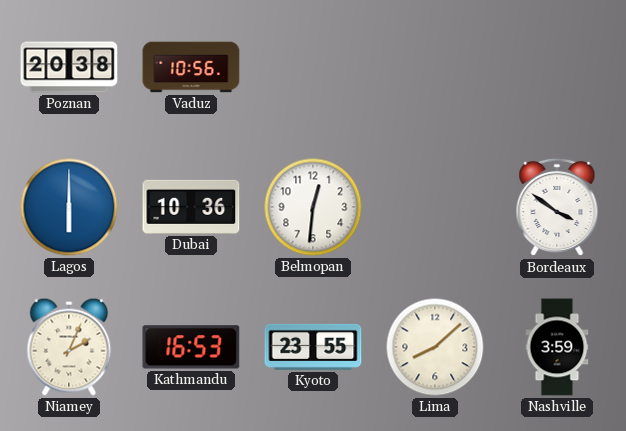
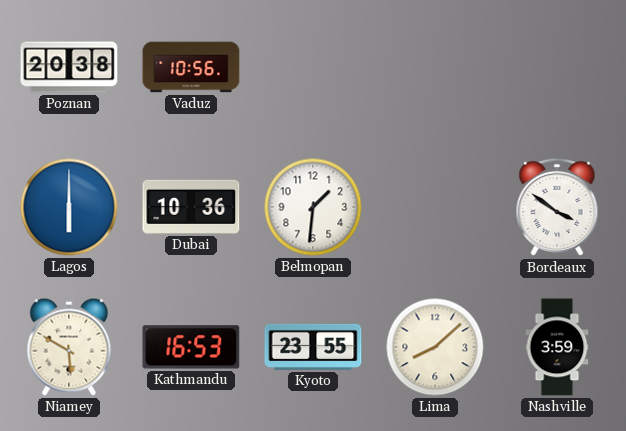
Belmopan: 12:31 -> 1:31
Niamey: 2:04 -> 5:50
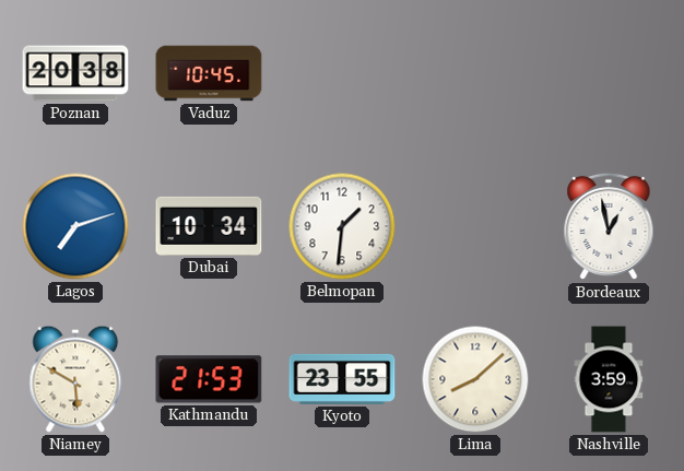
Vaduz: 10:56 -> 10:45
Lagos: 6:00 -> 7:12
Dubai: 10:36 -> 10:34
Bordeaux: 3:51 -> 12:58
Kathmandu: 16:53 -> 21:53
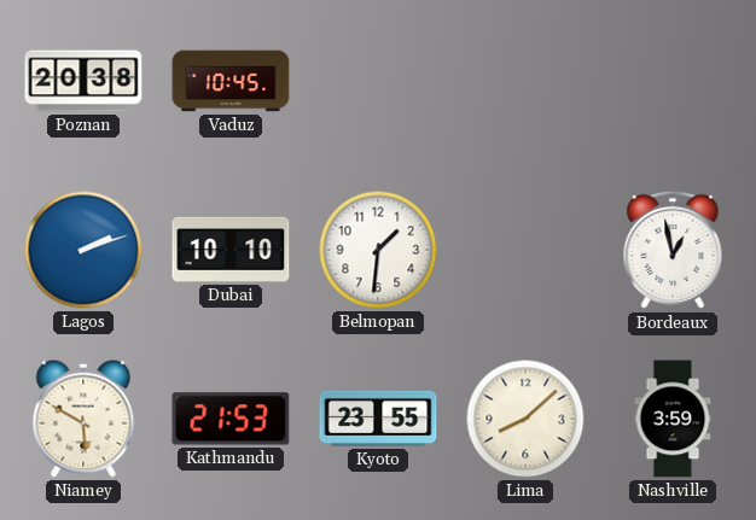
Lagos: 7:12 -> 2:12
Dubai: 10:34 -> 10:10
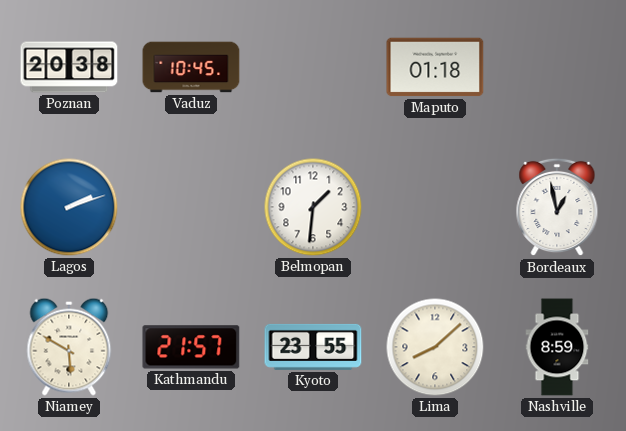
Maputo: none -> 01:18
Dubai: 10:10 -> none
Kathmandu: 21:53 -> 21:57
Nashville: 3:59 -> 8:59
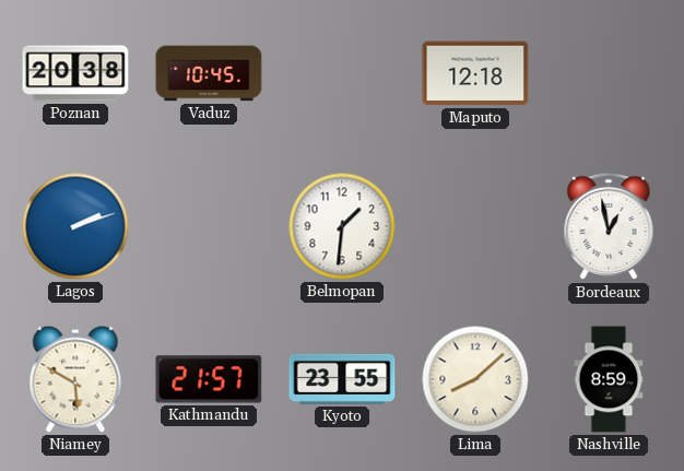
Maputo: 01:18 -> 12:18
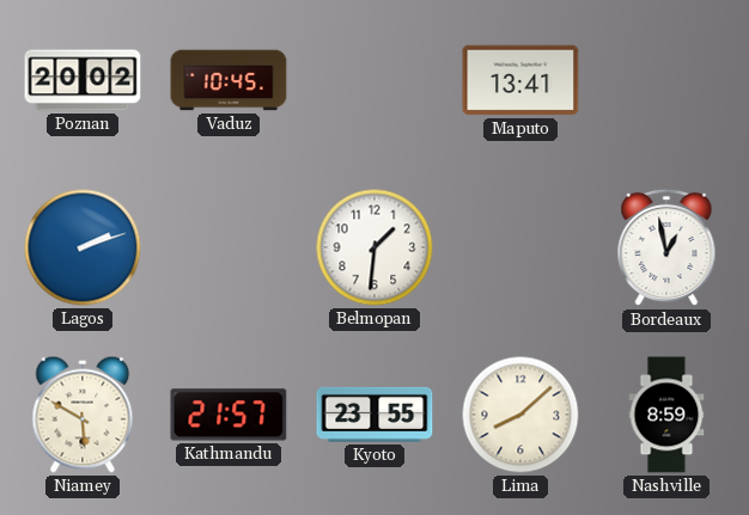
Poznan: 20:38 -> 20:02
Maputo: 12:18 -> 13:41
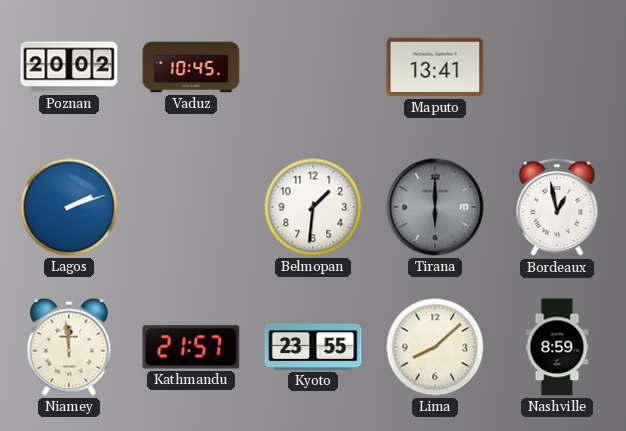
Tirana: none -> 6:00
Niamey: 5:50 -> 11:59
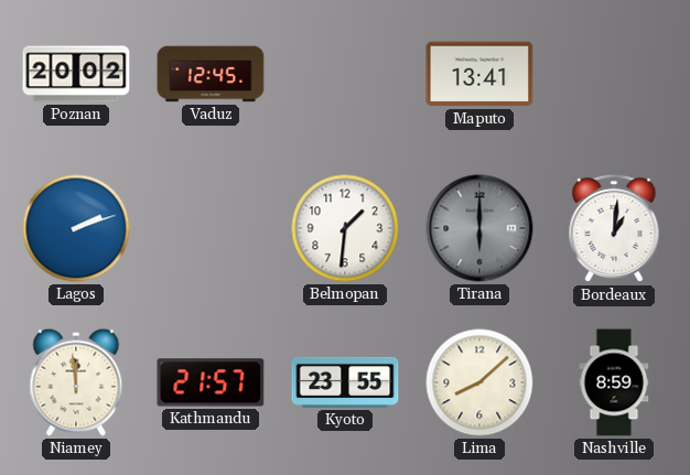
Vaduz: 10:45 -> 12:45
Bordeaux: 12:58 -> 1:01
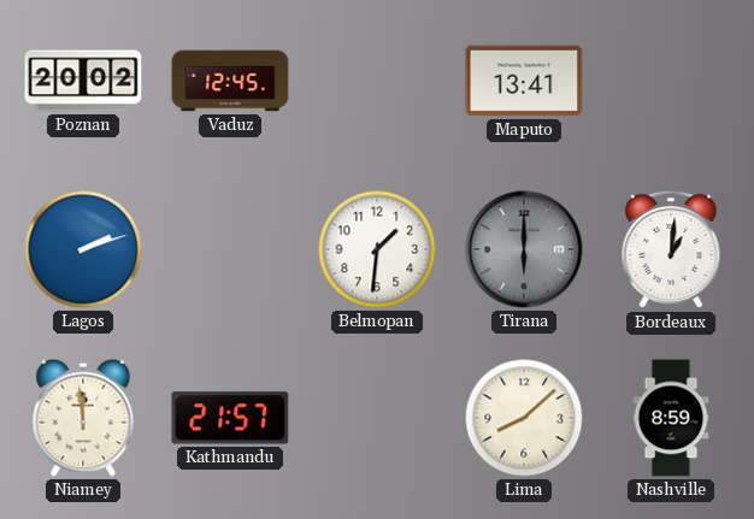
Kyoto: 23:55 -> none
